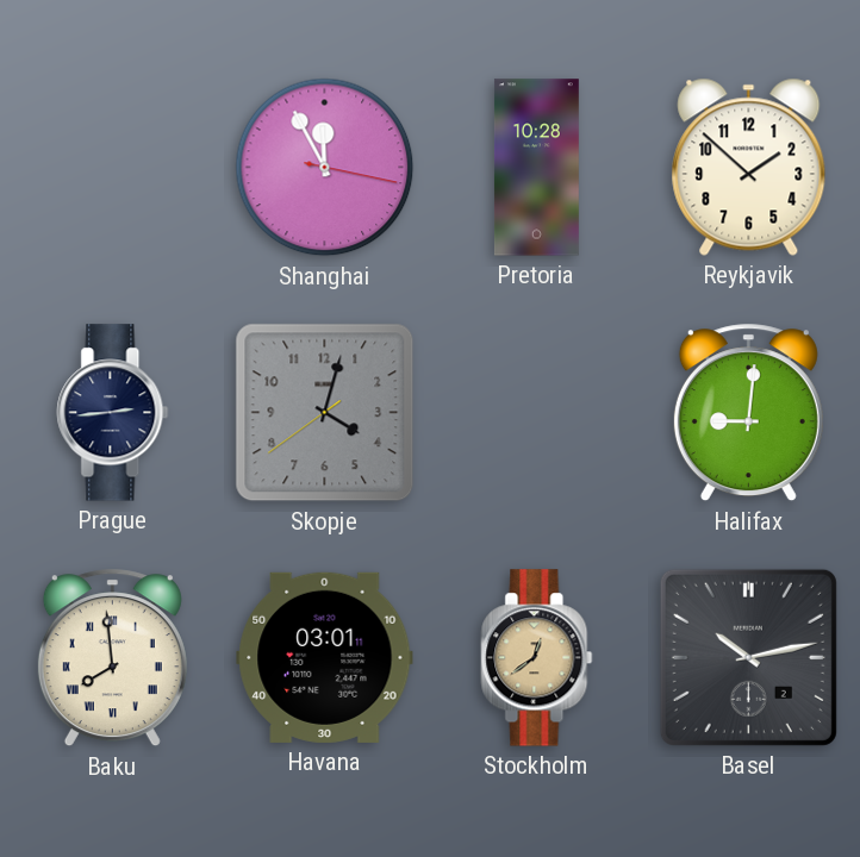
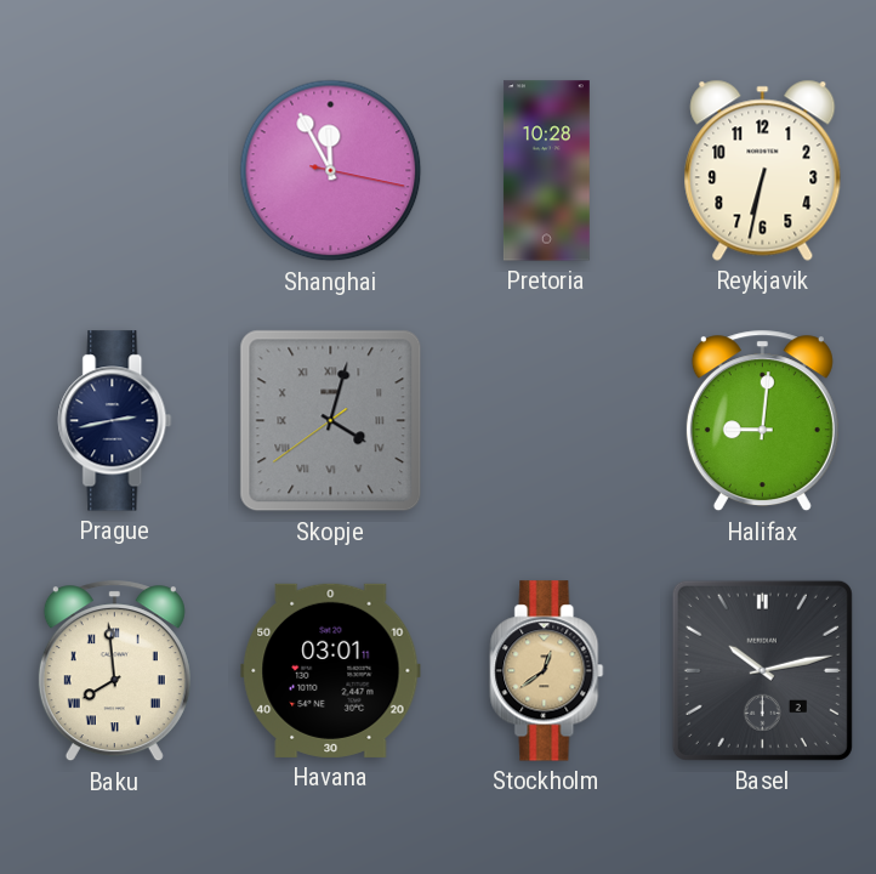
Reykjavik: 1:52 -> 6:32
Prague: 2:44 -> 2:43
Skopje numerals: Arabic -> Roman
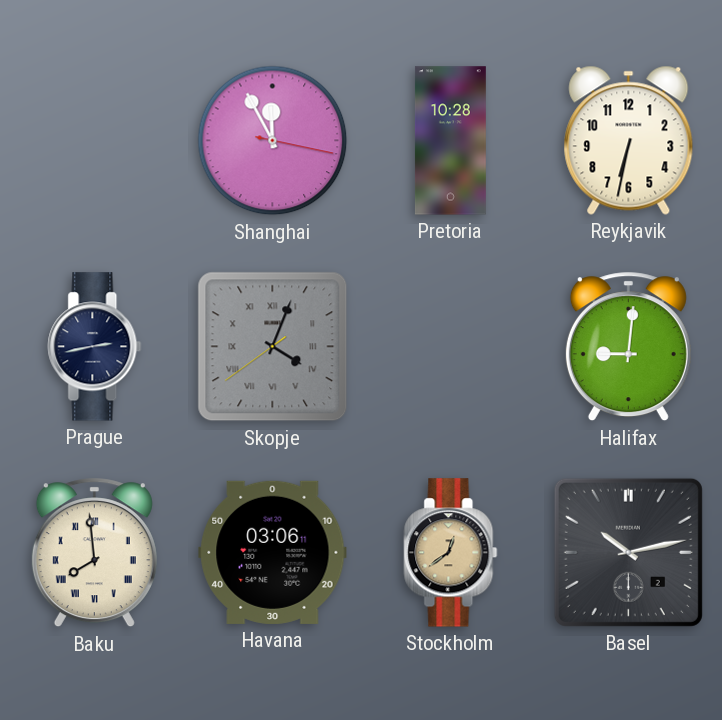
Skopje: 4:02 -> 4:03
Havana: 03:01 -> 03:06
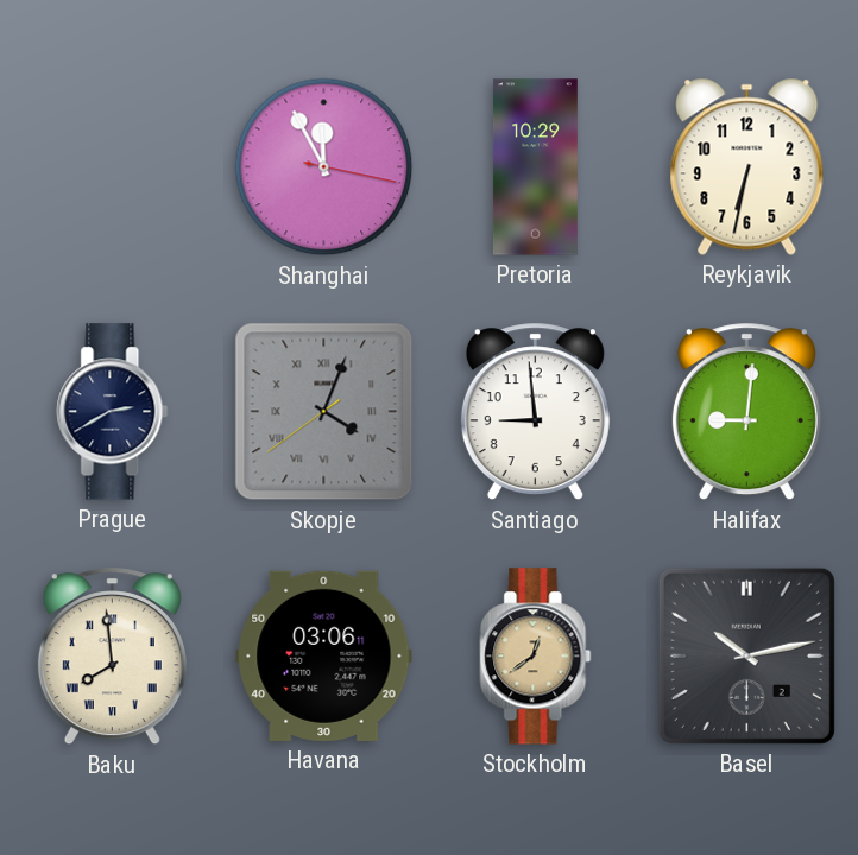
Pretoria: 10:28 -> 10:29
Prague: 2:43 -> 2:40
Santiago: none -> 8:59
